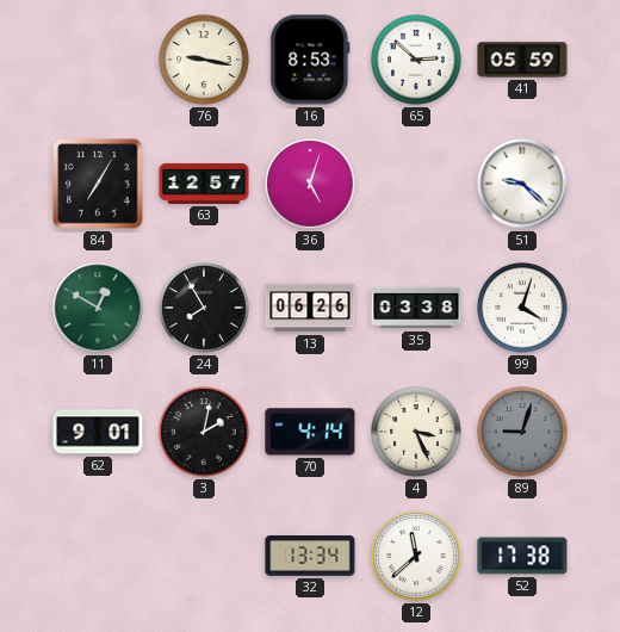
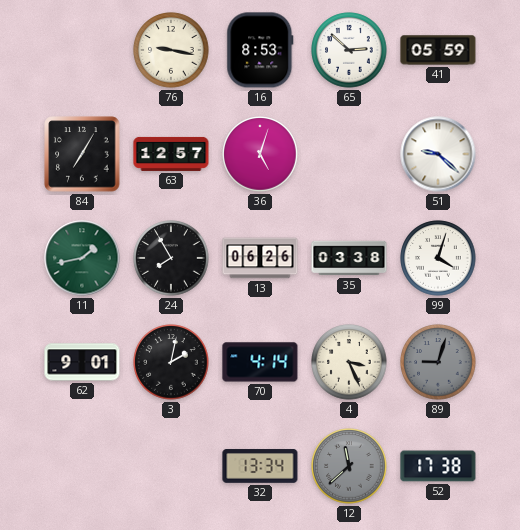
11: 12:50 -> 1:43
12 dial: white -> grey
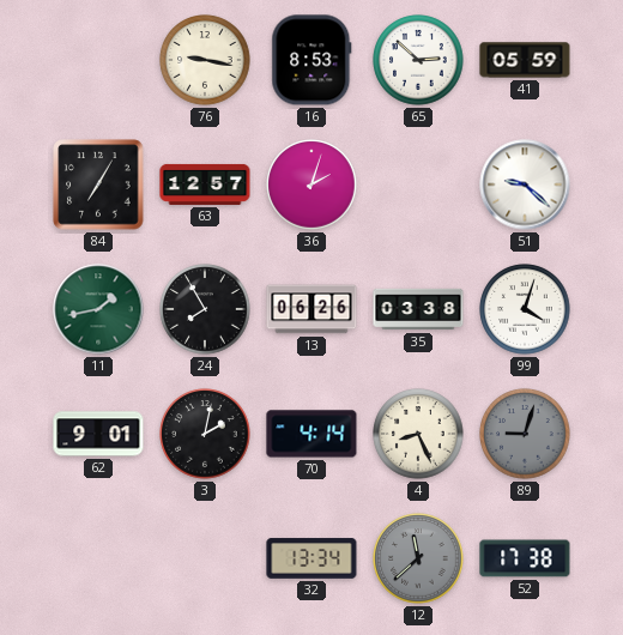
36: 5:03 -> 2:03
4: 3:26 -> 8:26
